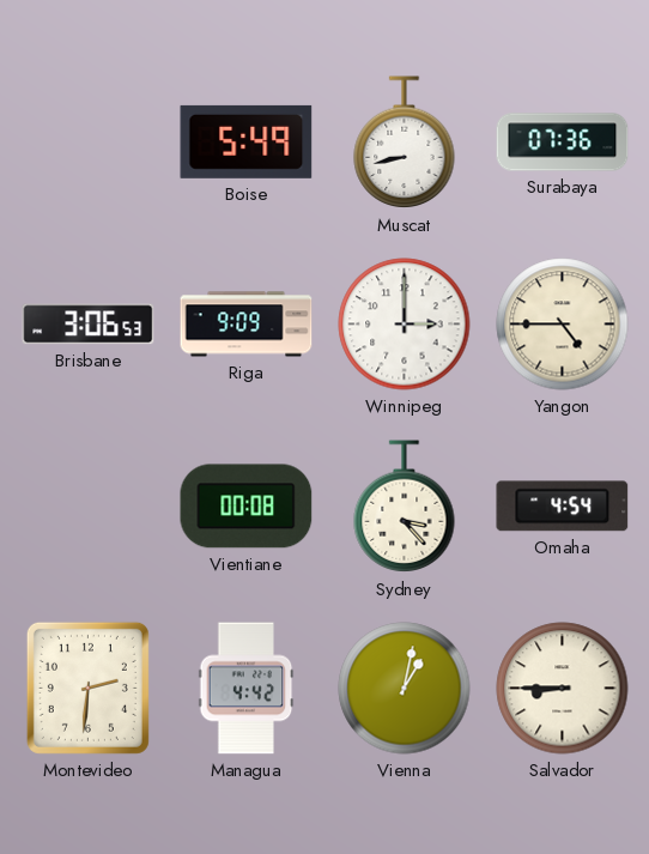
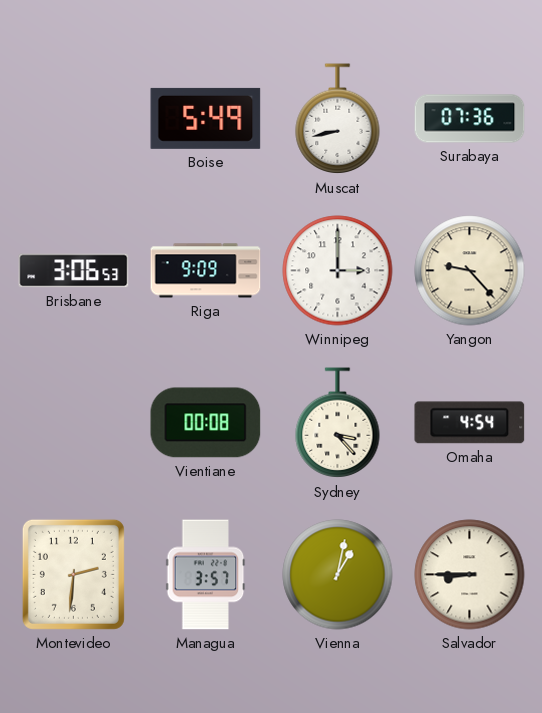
Yangon: 4:45 -> 9:23
Managua: 4:42 -> 3:57
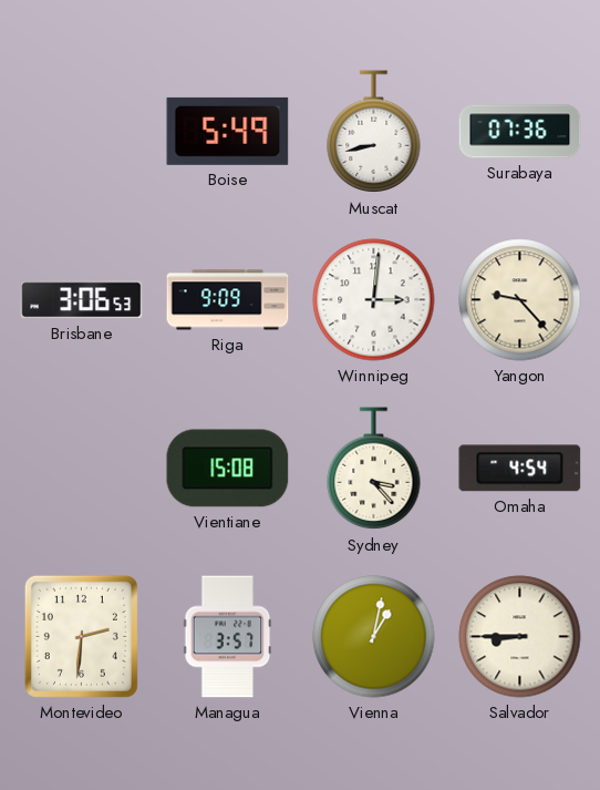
Winnipeg: 3:00 -> 3:01
Vientiane: 00:08 -> 15:08
